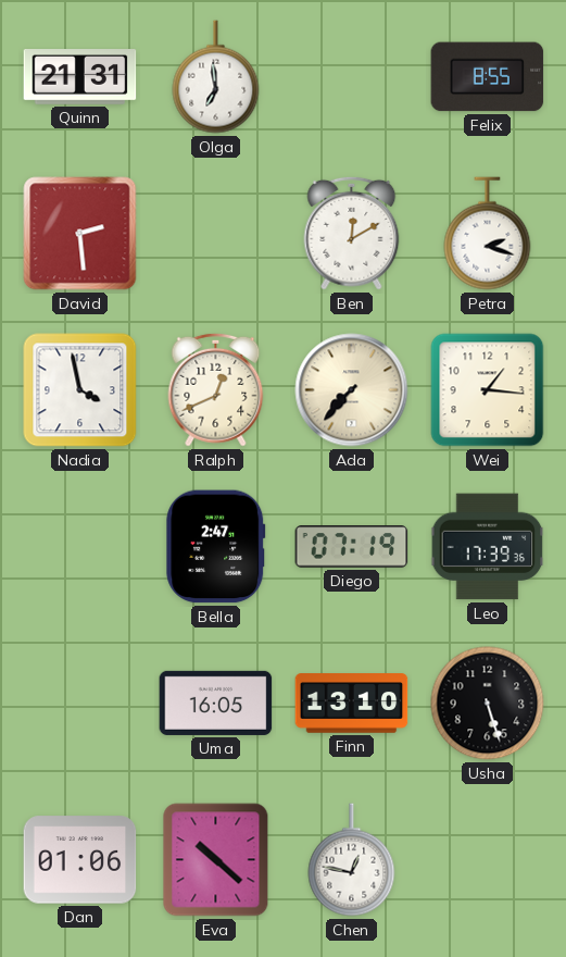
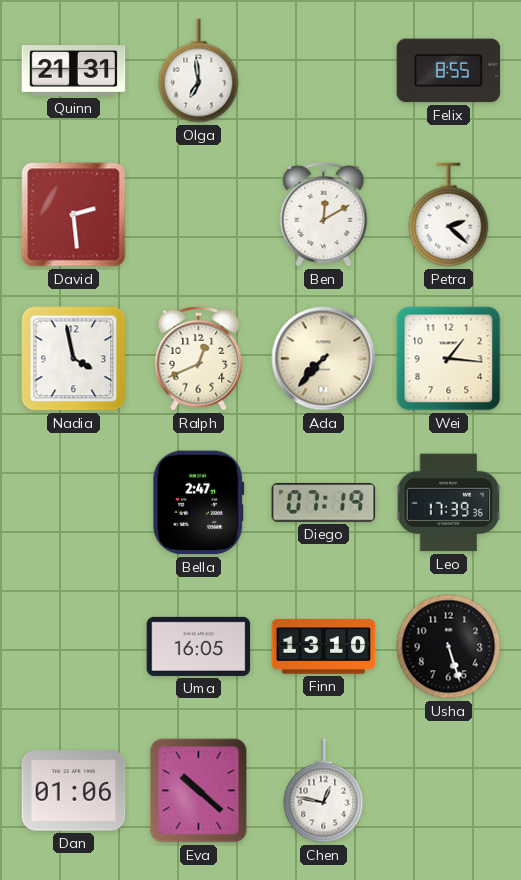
Petra: 2:18 -> 2:22
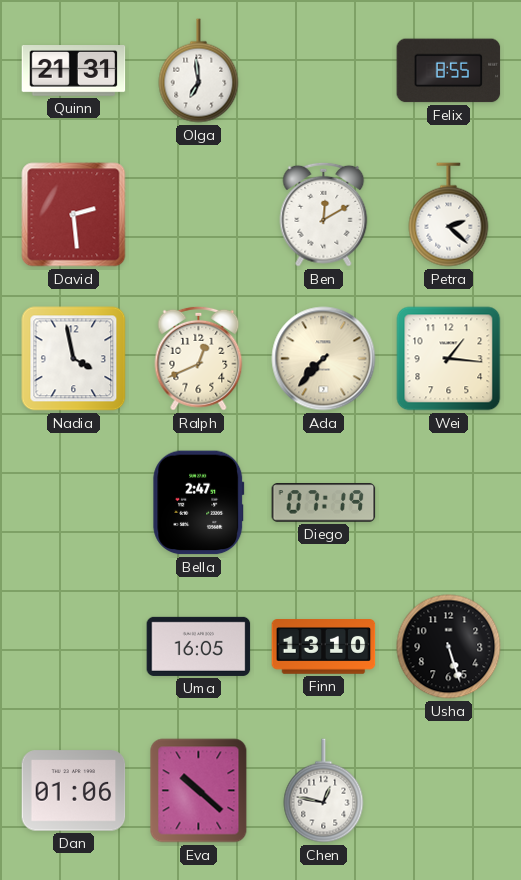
Leo: 17:39 -> none
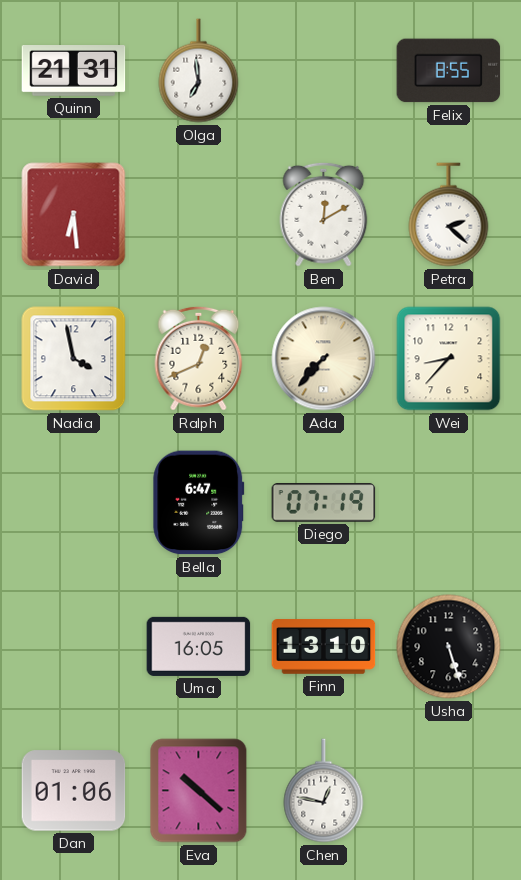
David: 2:29 -> 6:29
Wei: 1:16 -> 8:37
Bella: 2:47 -> 6:47
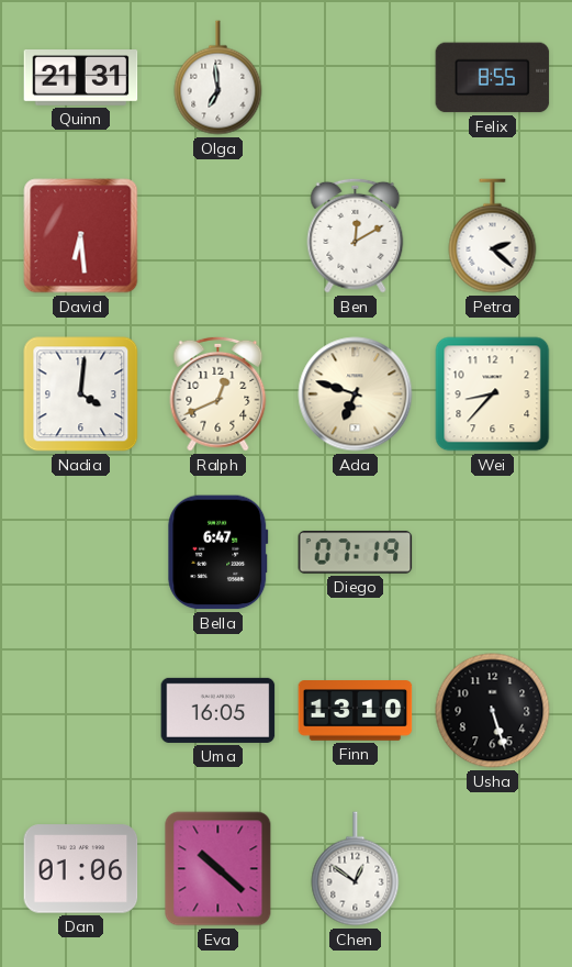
Nadia: 3:58 -> 4:01
Ada: 7:37 -> 6:48
Chen: 12:47 -> 12:51
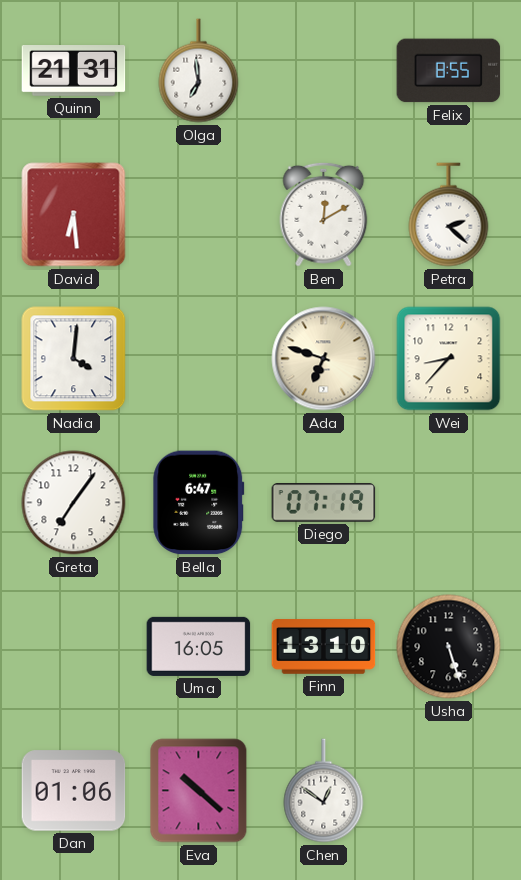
Ralph: 12:41 -> none
Greta: none -> 7:06
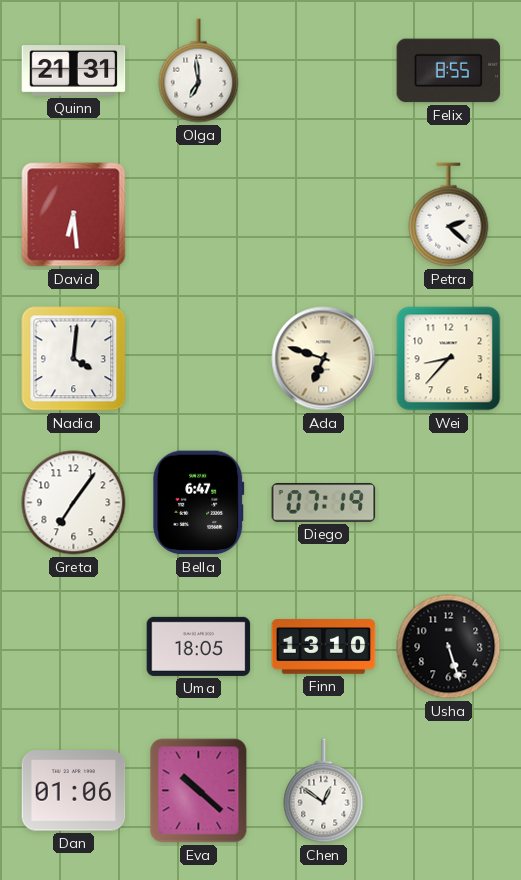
Ben: 12:10 -> none
Uma: 16:05 -> 18:05
